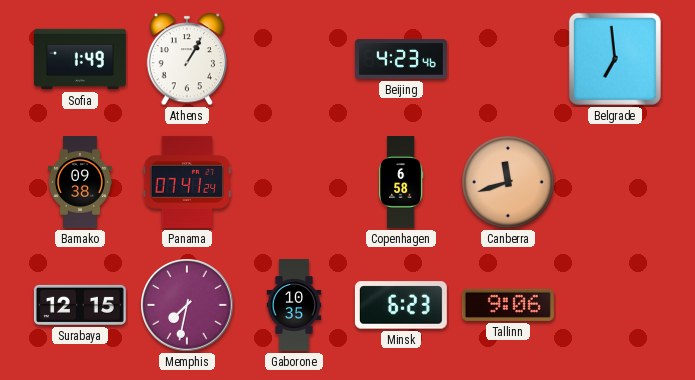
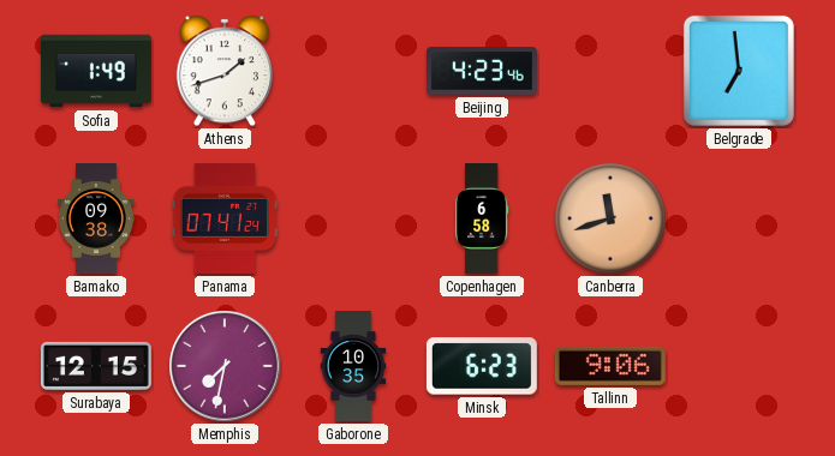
Athens: 1:05 -> 1:42
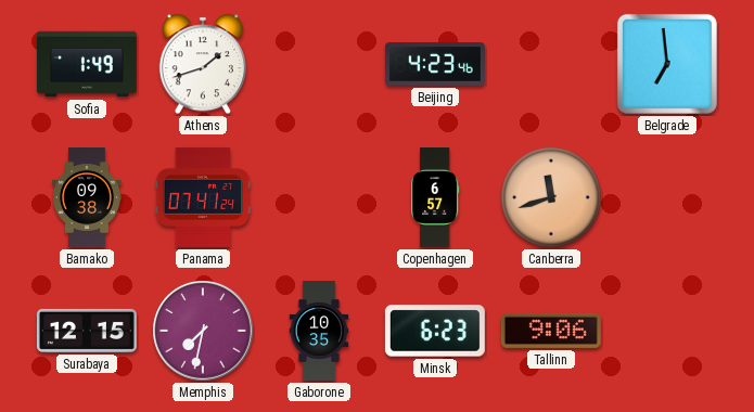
Copenhagen: 6:58 -> 6:57
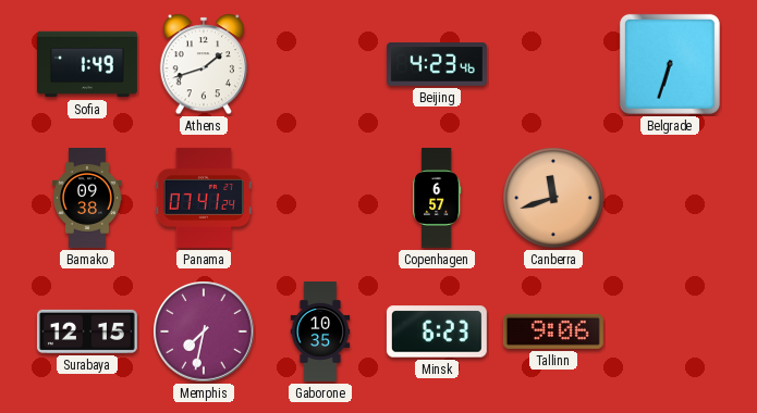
Belgrade: 6:59 -> 6:33
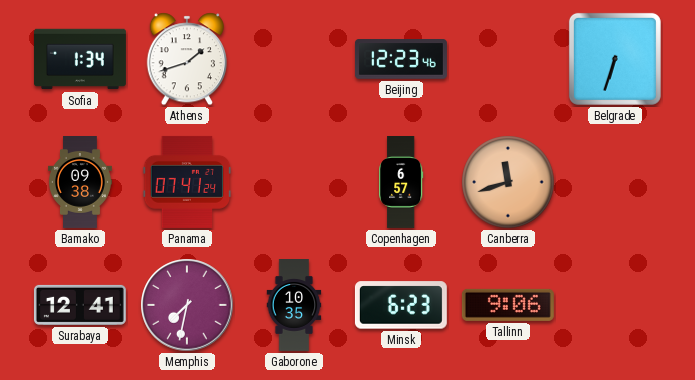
Sofia: 1:49 -> 1:34
Beijing: 4:23 -> 12:23
Surabaya: 12:15 -> 12:41
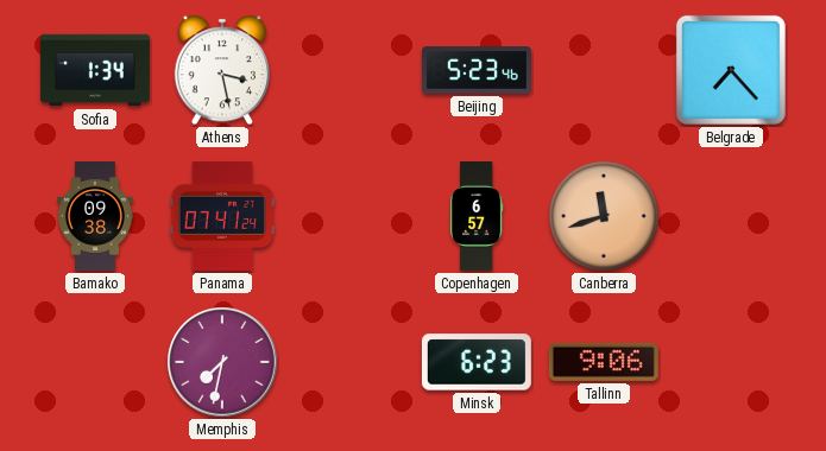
Athens: 1:42 -> 3:28
Beijing: 12:23 -> 5:23
Belgrade: 6:33 -> 7:23
Surabaya: 12:41 -> none
Gaborone: 10:35 -> none
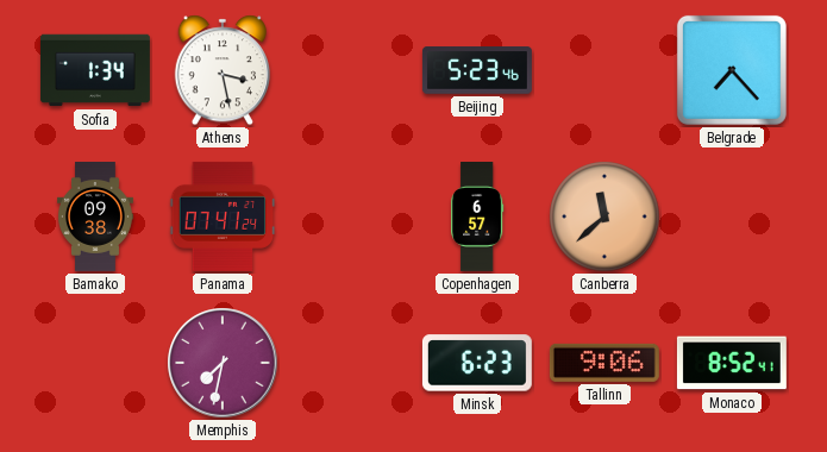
Canberra: 11:42 -> 11:38
Monaco: none -> 8:52
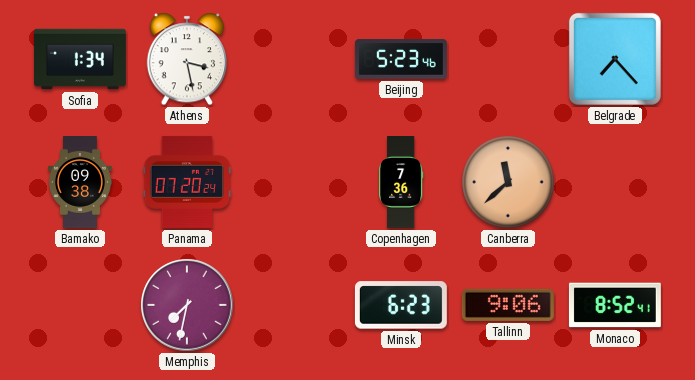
Panama: 07:41 -> 07:20
Copenhagen: 6:57 -> 7:36
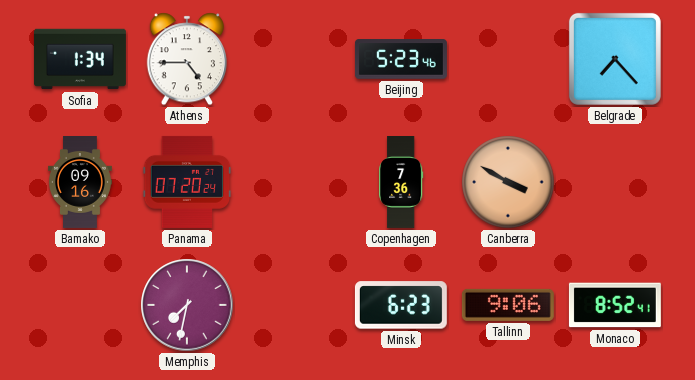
Athens: 3:28 -> 4:45
Bamako: 09:38 -> 09:16
Canberra: 11:38 -> 3:50
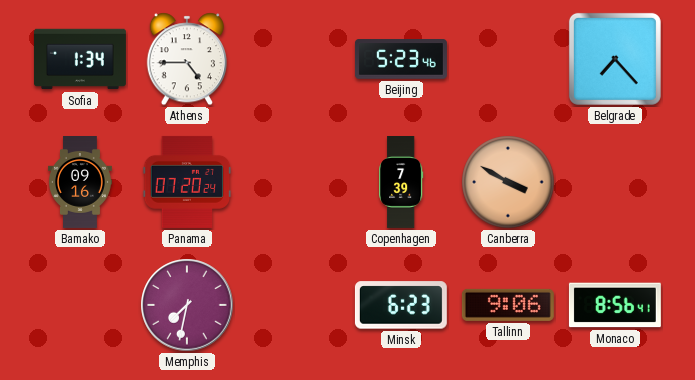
Copenhagen: 7:36 -> 7:39
Monaco: 8:52 -> 8:56
